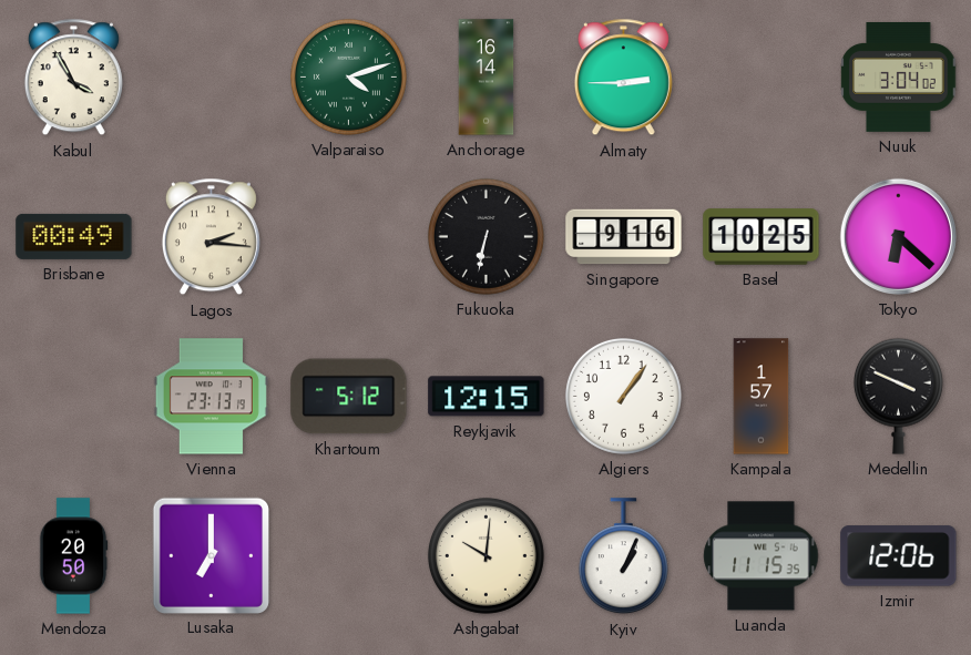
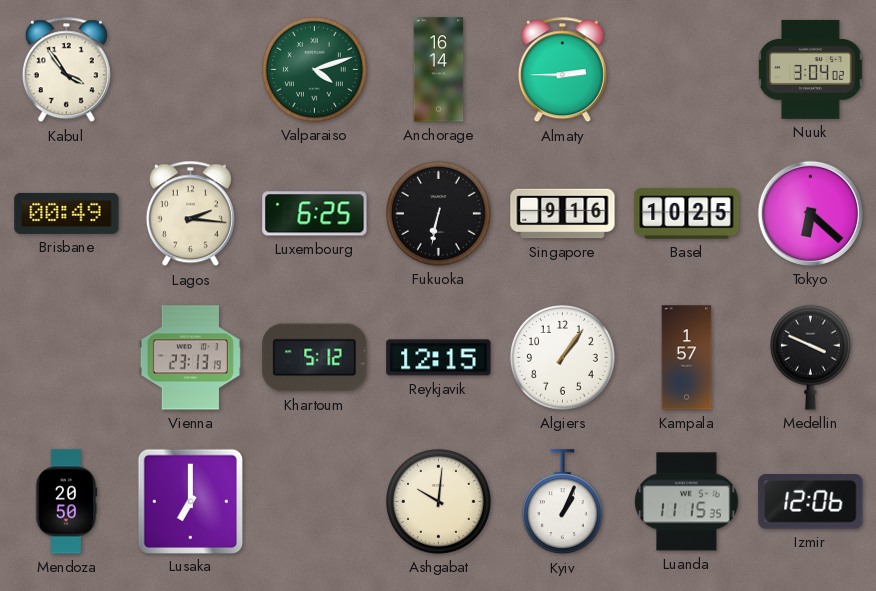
Kabul: 3:55 -> 3:54
Luxembourg: none -> 6:25
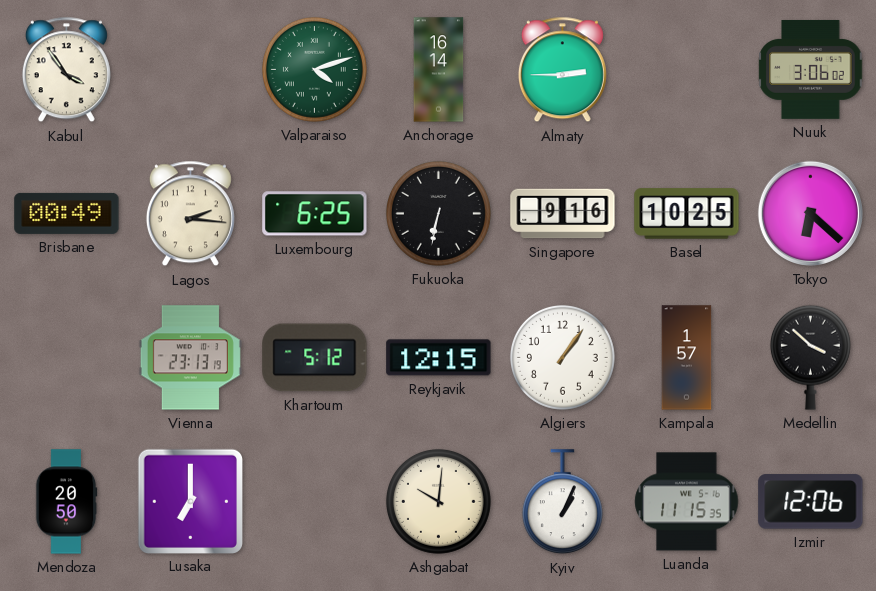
Nuuk: 3:04 -> 3:06
Medellin: 3:49 -> 3:52
